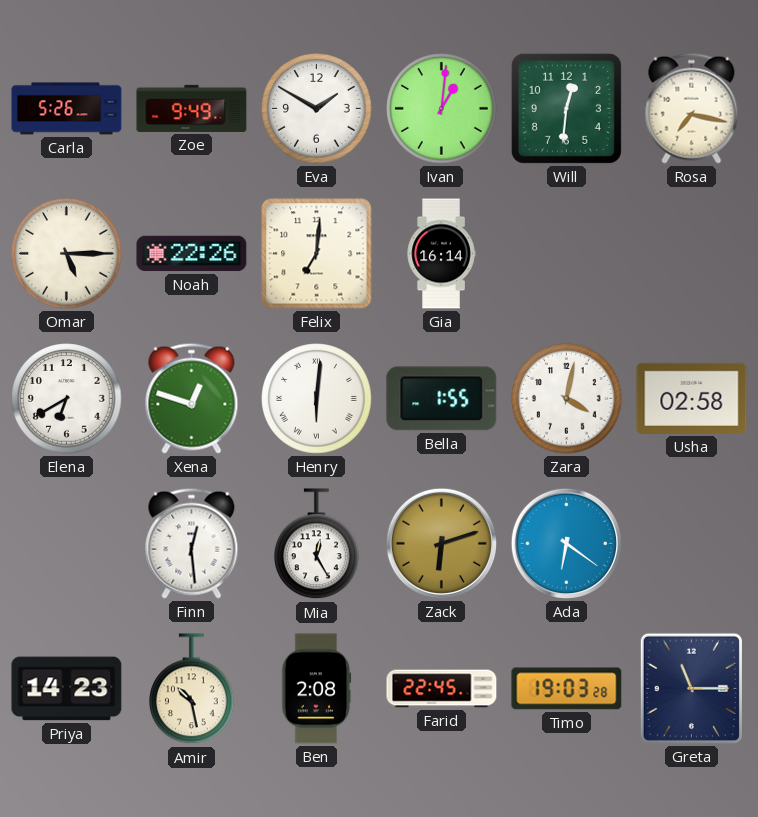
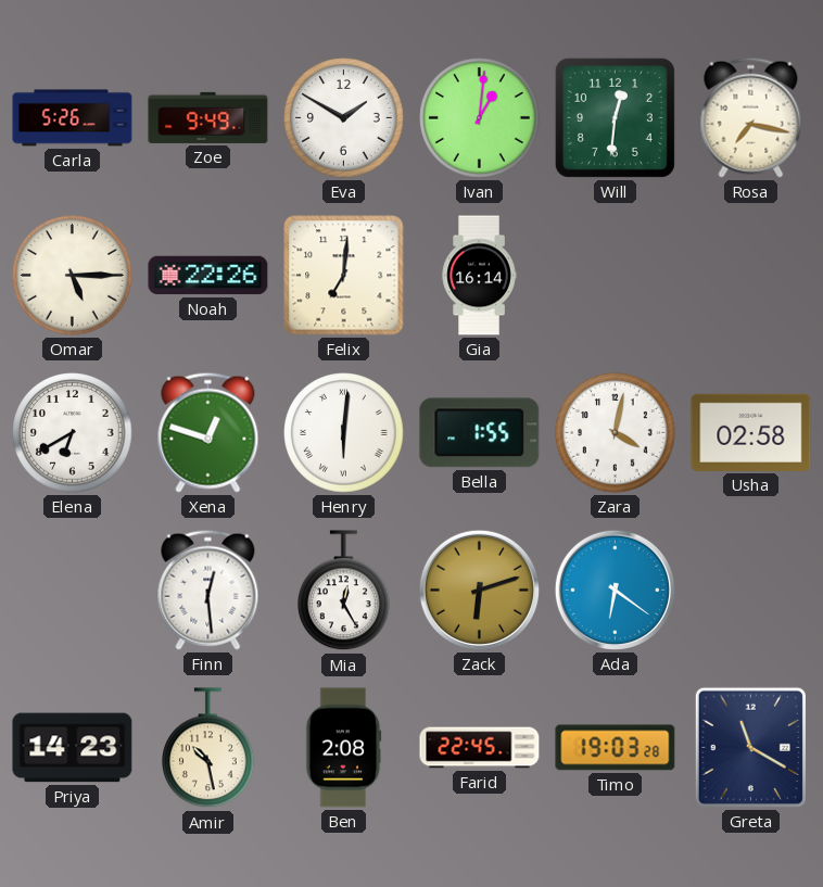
Greta: 11:15 -> 11:20
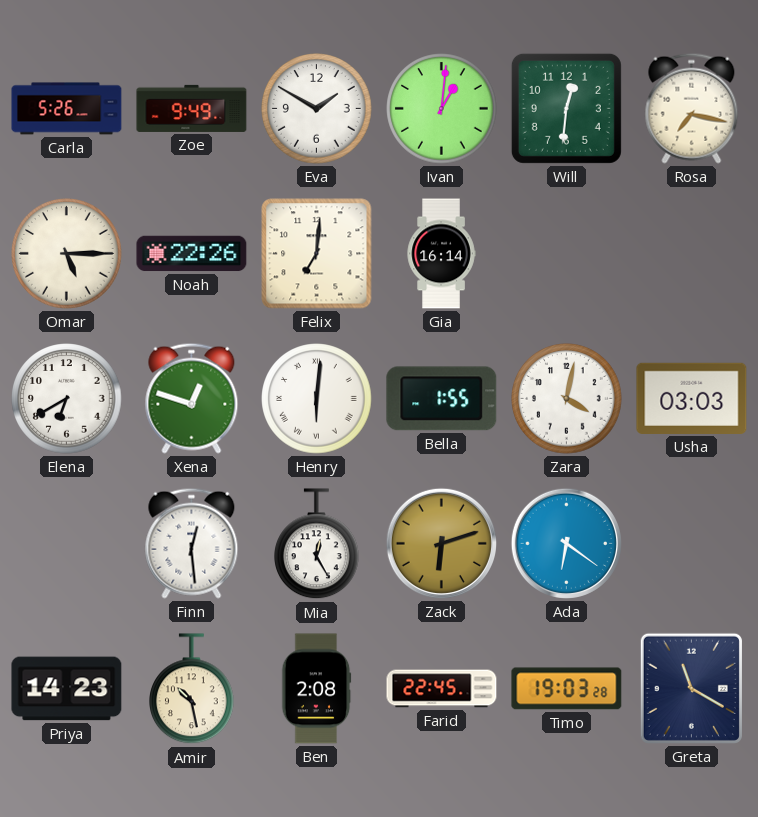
Usha: 02:58 -> 03:03
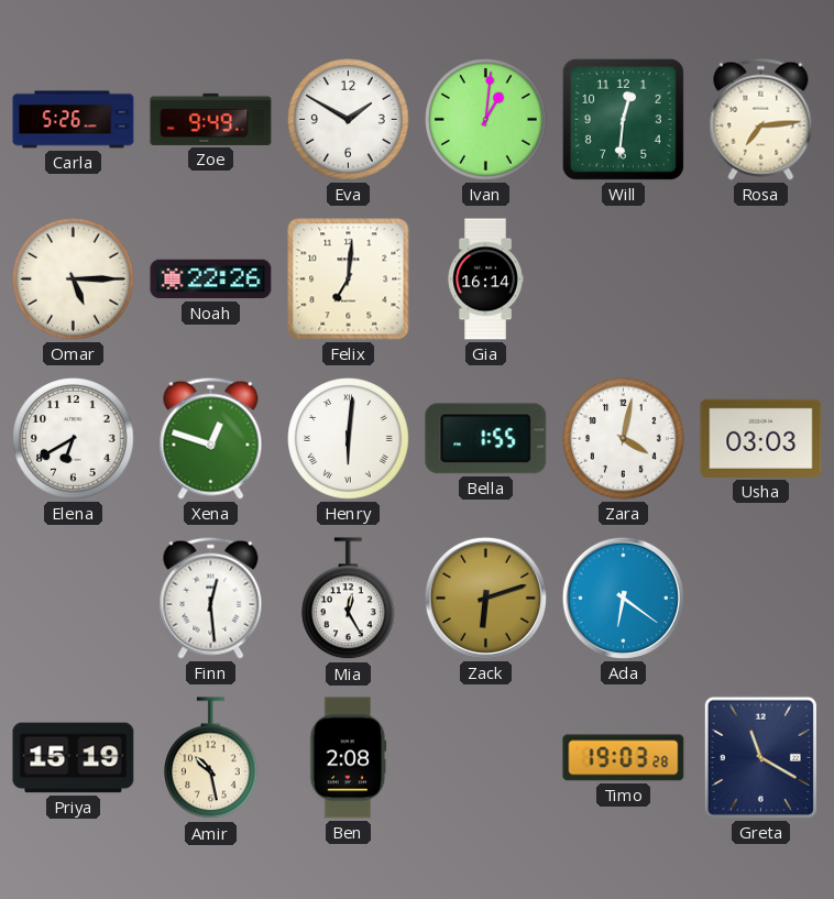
Rosa: 7:17 -> 7:14
Priya: 14:23 -> 15:19
Farid: 22:45 -> none
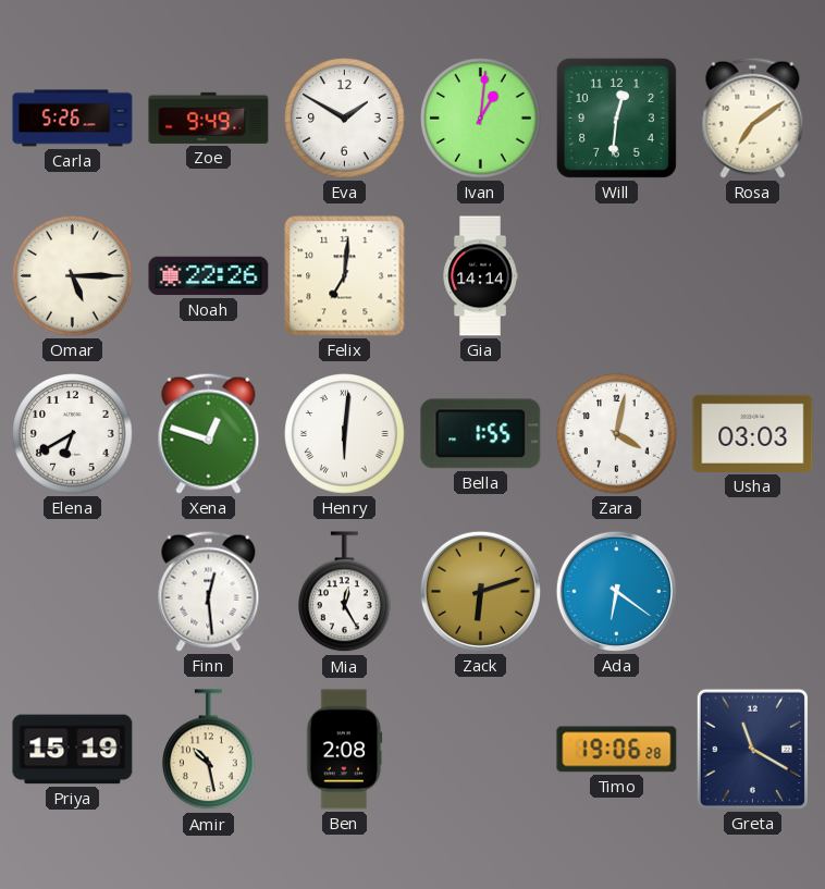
Rosa: 7:14 -> 7:09
Gia: 16:14 -> 14:14
Timo: 19:03 -> 19:06
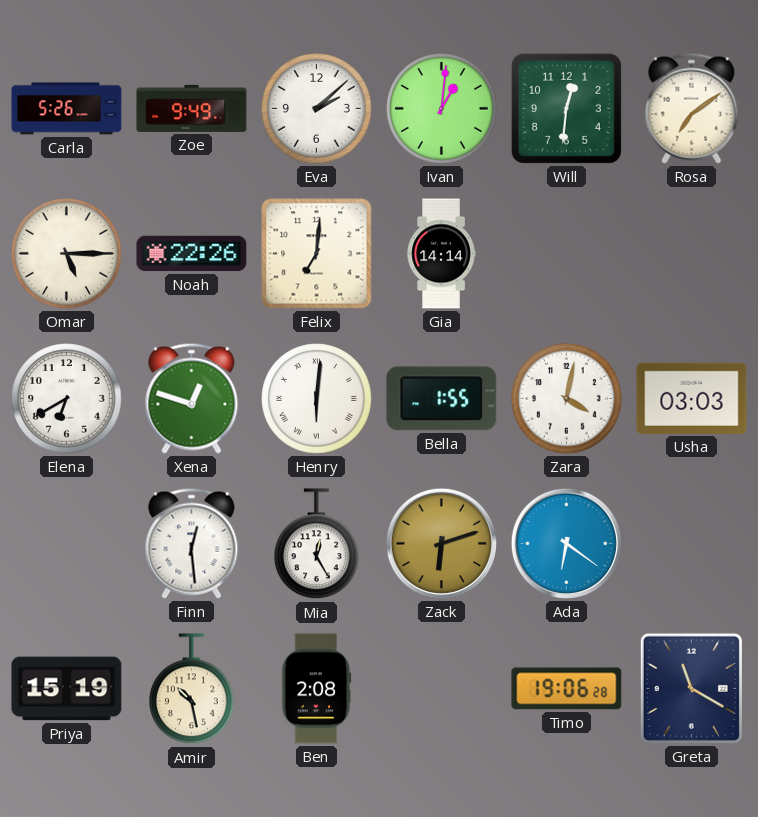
Eva: 1:50 -> 2:08
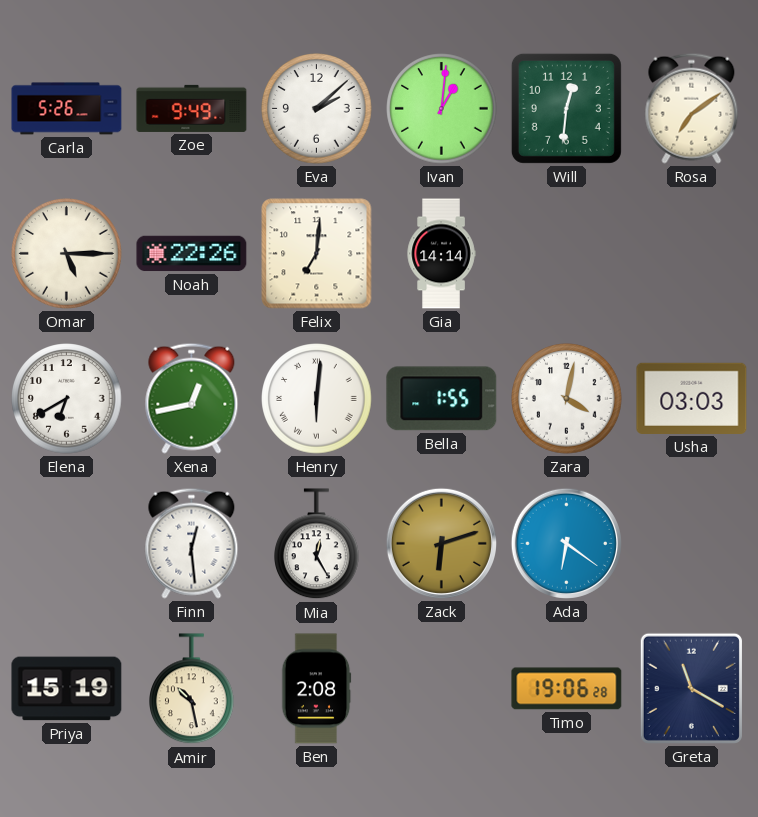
Xena: 12:48 -> 12:43
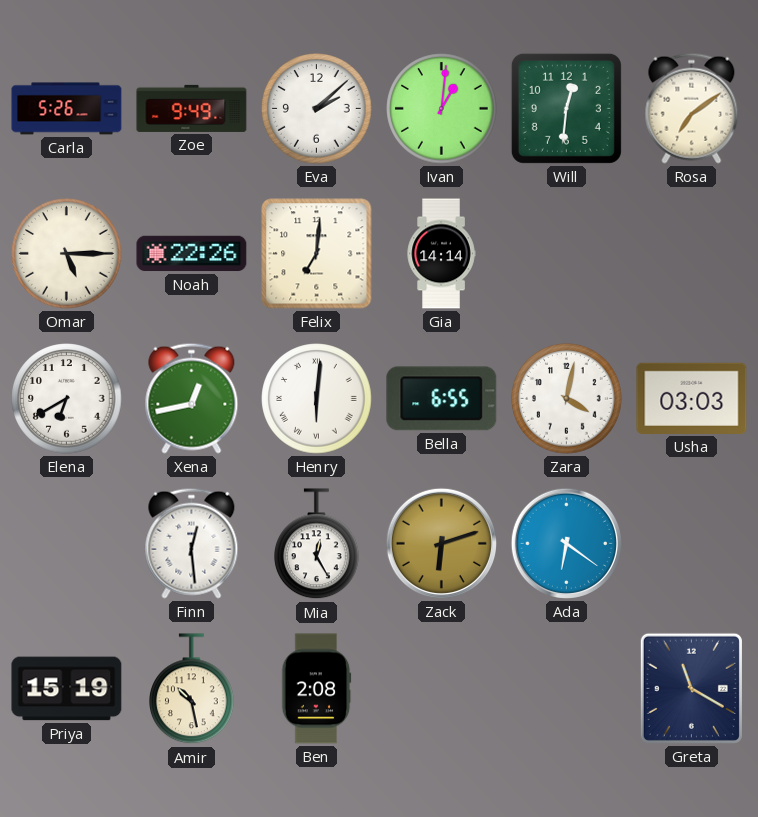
Bella: 1:55 -> 6:55
Timo: 19:06 -> none
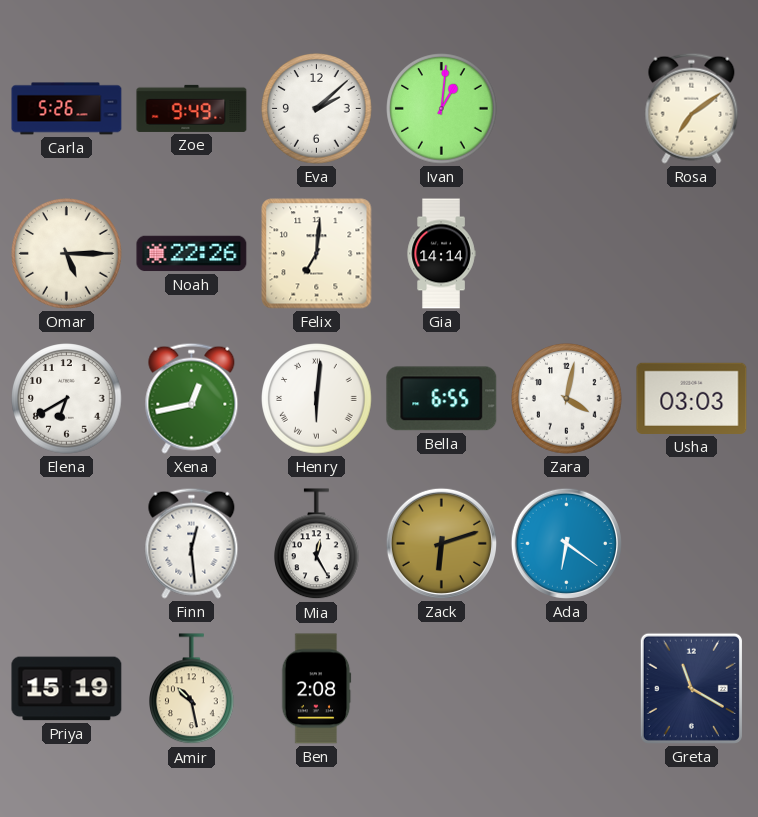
Will: 12:31 -> none
